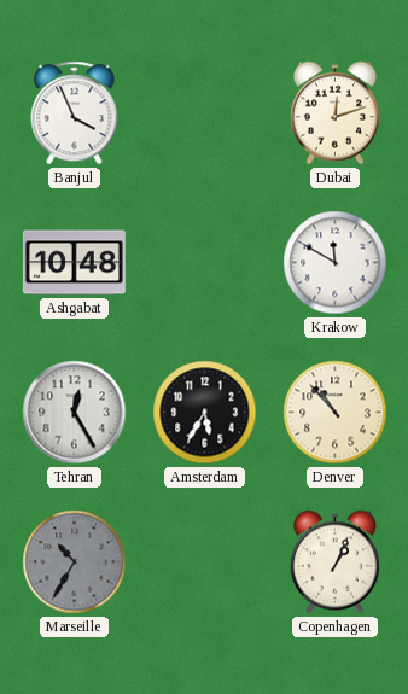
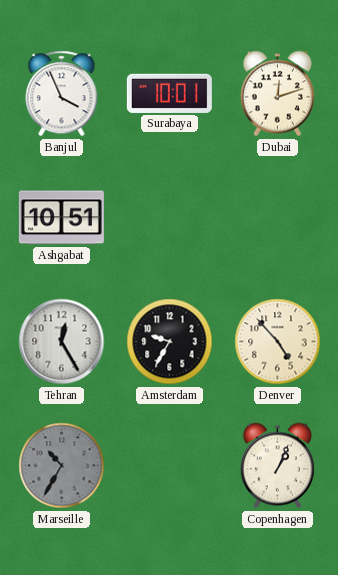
Surabaya: none -> 10:01
Ashgabat: 10:48 -> 10:51
Krakow: 11:50 -> none
Amsterdam: 5:35 -> 9:35
Denver: 10:53 -> 4:53
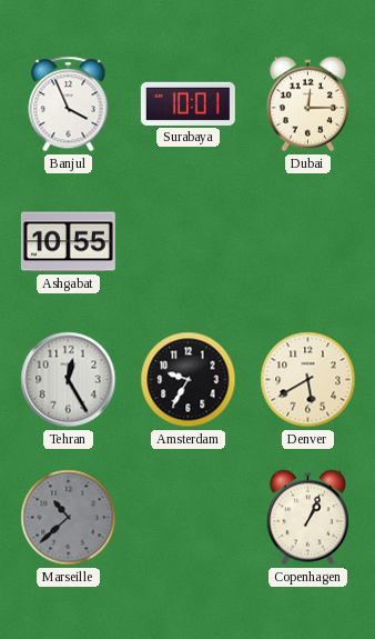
Dubai: 12:12 -> 12:15
Ashgabat: 10:51 -> 10:55
Denver: 4:53 -> 5:40
Marseille: 10:35 -> 10:38
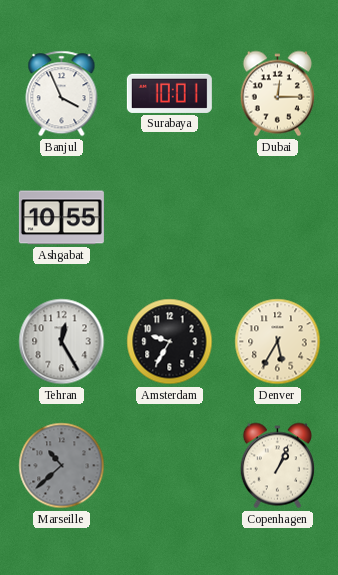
Denver: 5:40 -> 5:35
